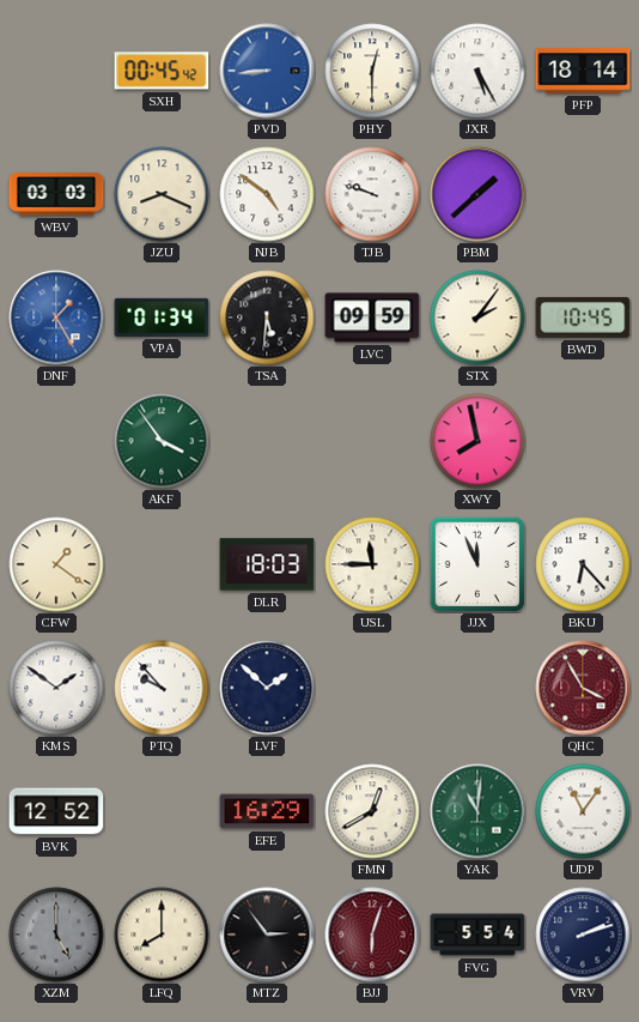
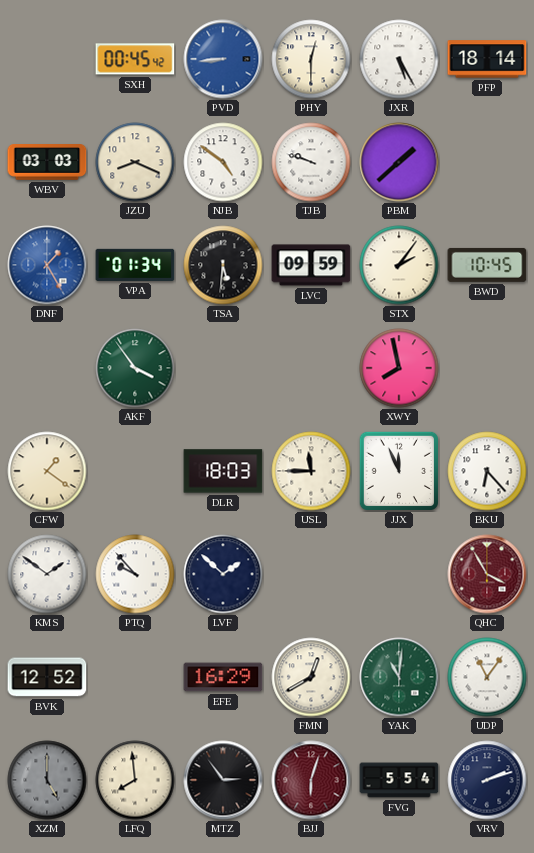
LFQ: 8:00 -> 7:59
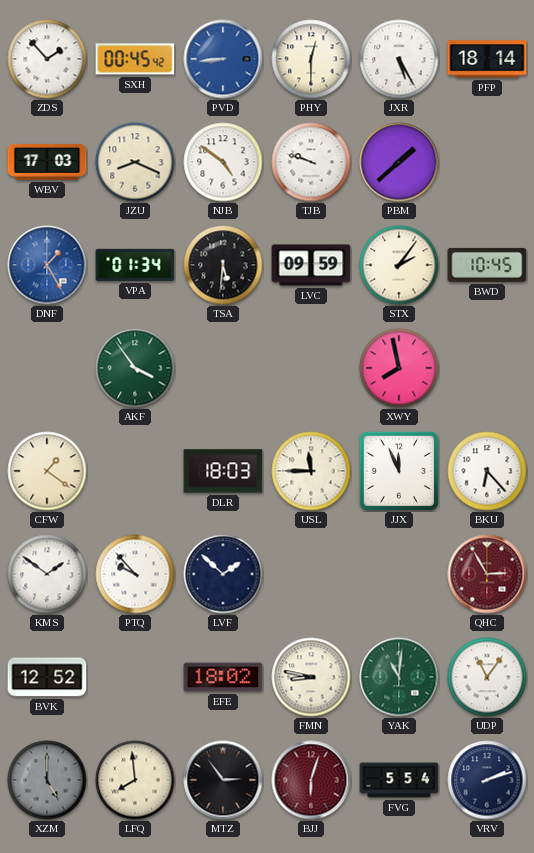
ZDS: none -> 1:53
WBV: 03:03 -> 17:03
QHC: 3:55 -> 2:55
EFE: 16:29 -> 18:02
FMN: 12:40 -> 8:47
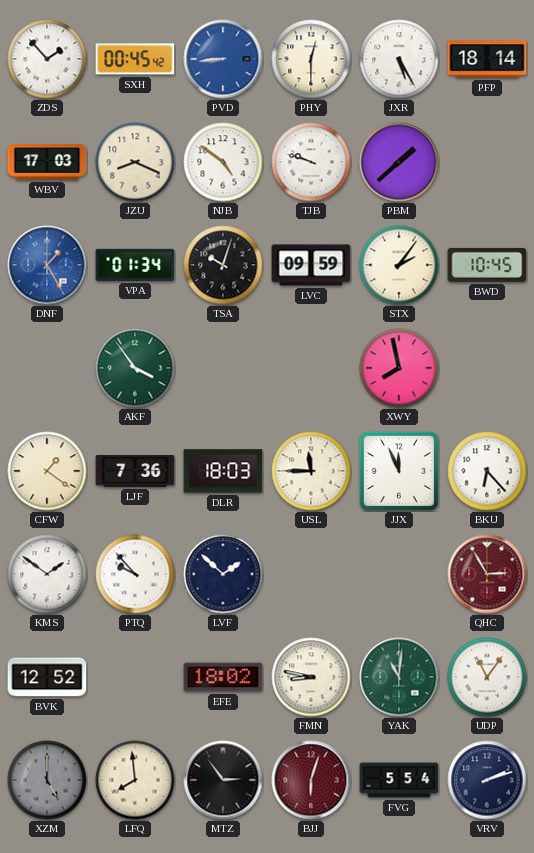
TSA: 5:31 -> 10:03
LJF: none -> 7:36
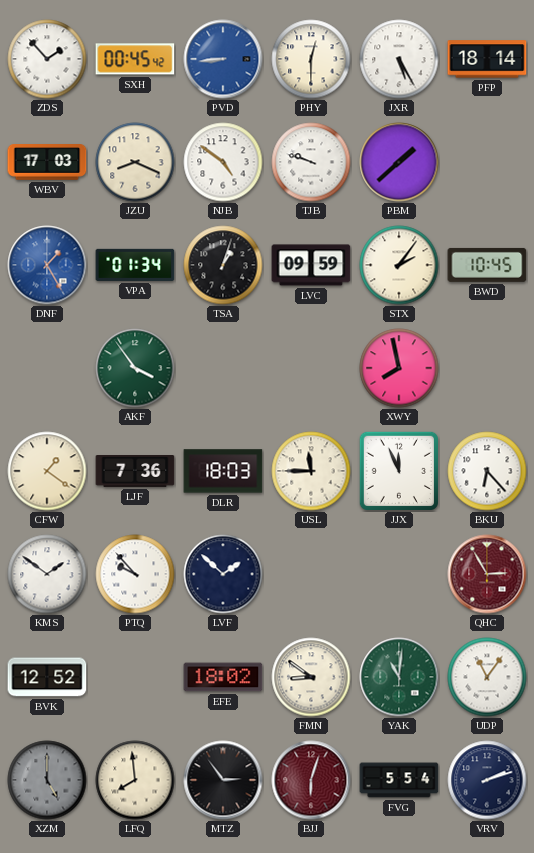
TSA: 10:03 -> 1:03
FMN: 8:47 -> 8:51
